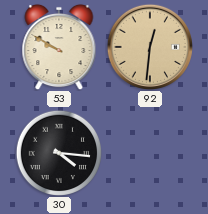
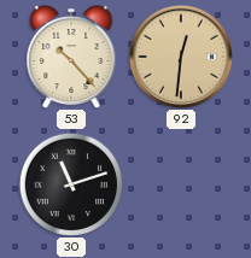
53: 9:50 -> 10:23
30: 4:16 -> 11:12
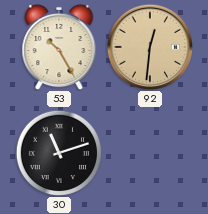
53: 10:23 -> 10:25
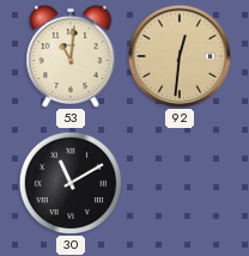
53: 10:25 -> 11:01
30: 11:12 -> 11:10
